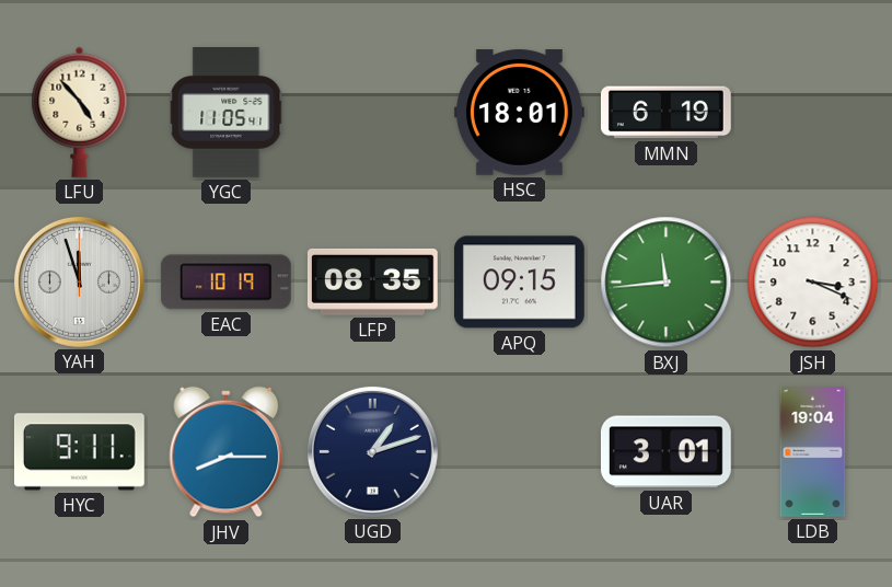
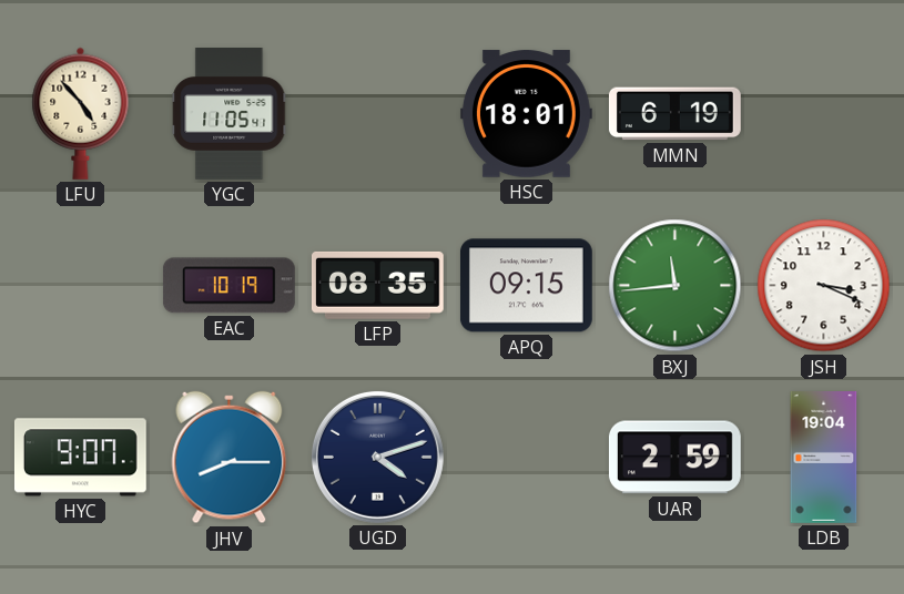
YAH: 11:57 -> none
HYC: 9:11 -> 9:07
UGD: 1:12 -> 4:12
UAR: 3:01 -> 2:59
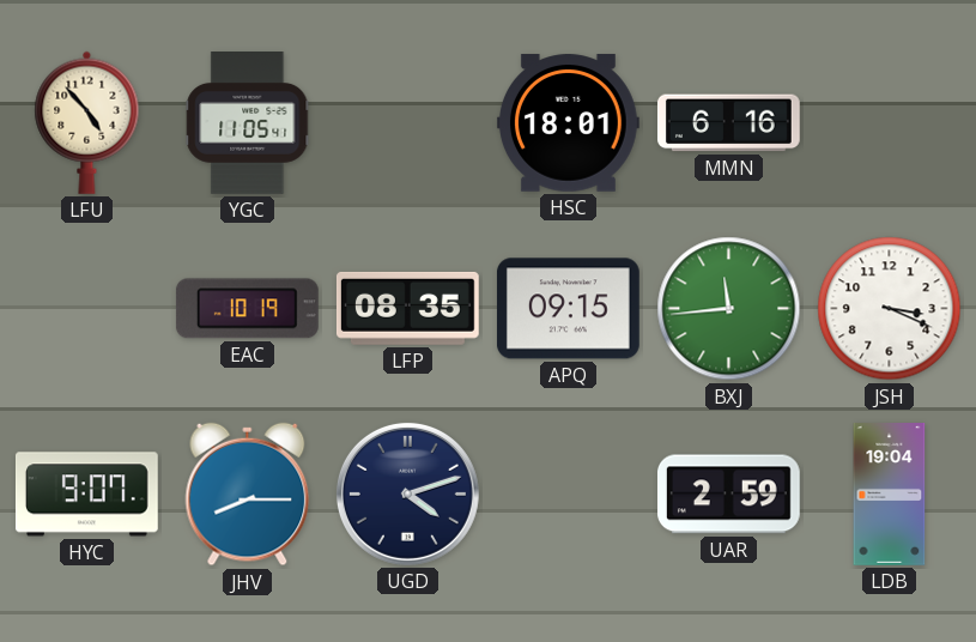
MMN: 6:19 -> 6:16
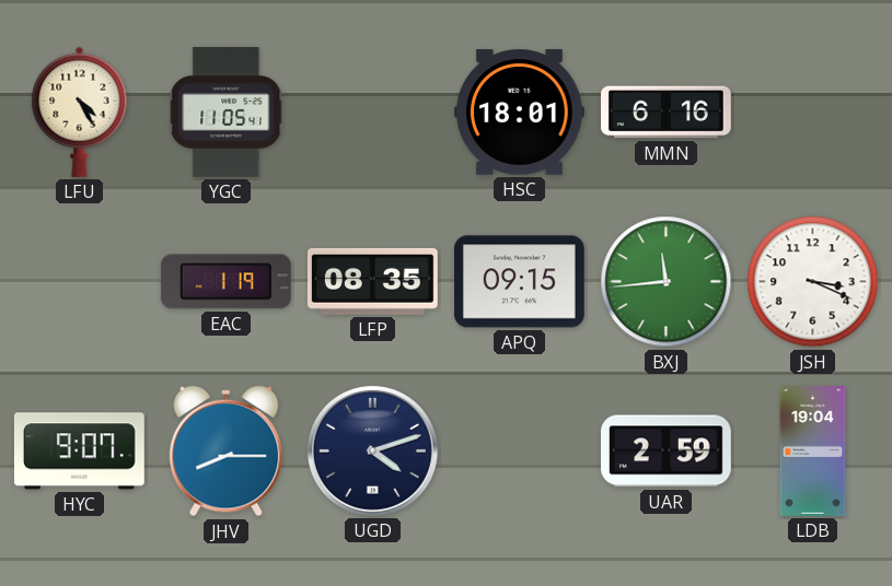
LFU: 4:53 -> 4:25
EAC: 10:19 -> 1:19
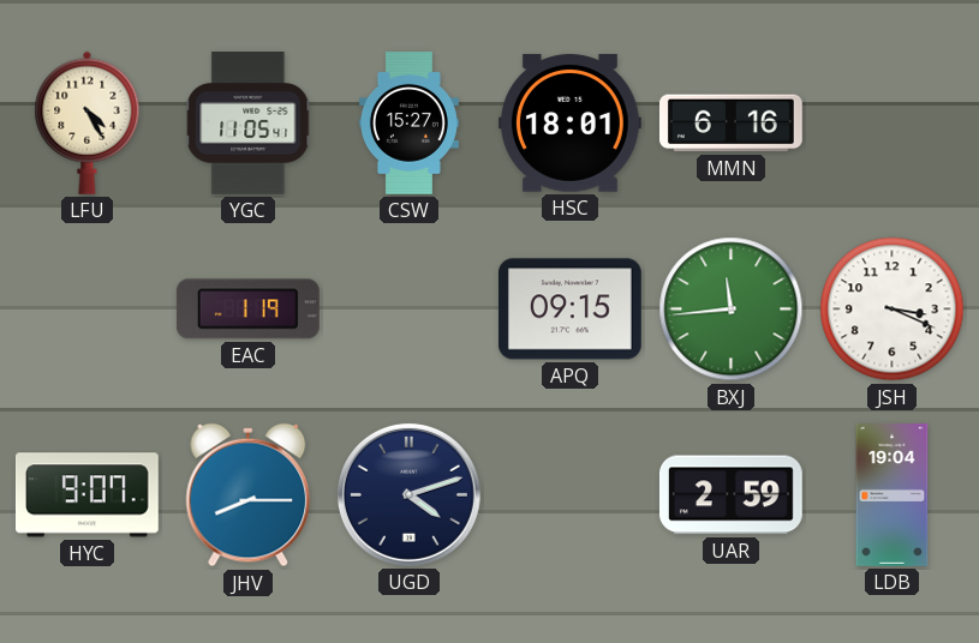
CSW: none -> 15:27
LFP: 08:35 -> none
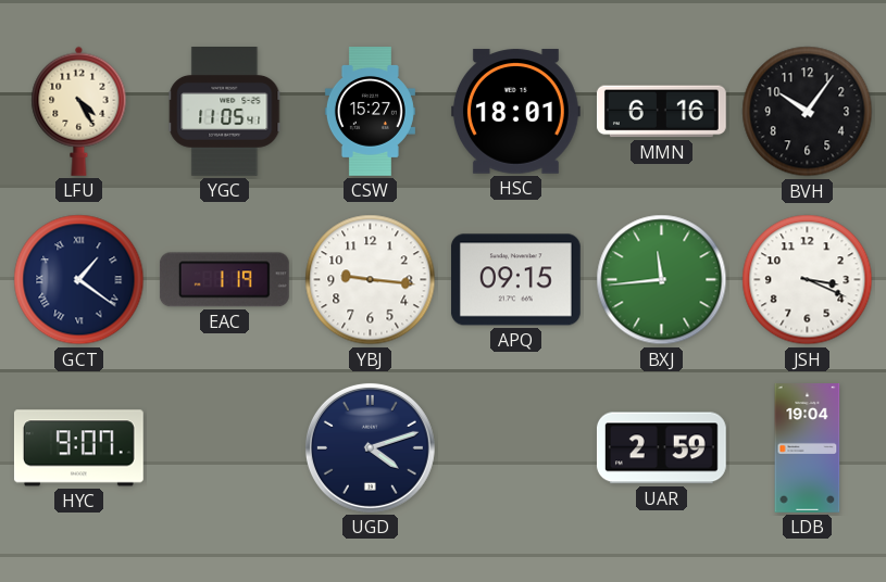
BVH: none -> 10:06
GCT: none -> 1:21
YBJ: none -> 9:16
JHV: 8:15 -> none
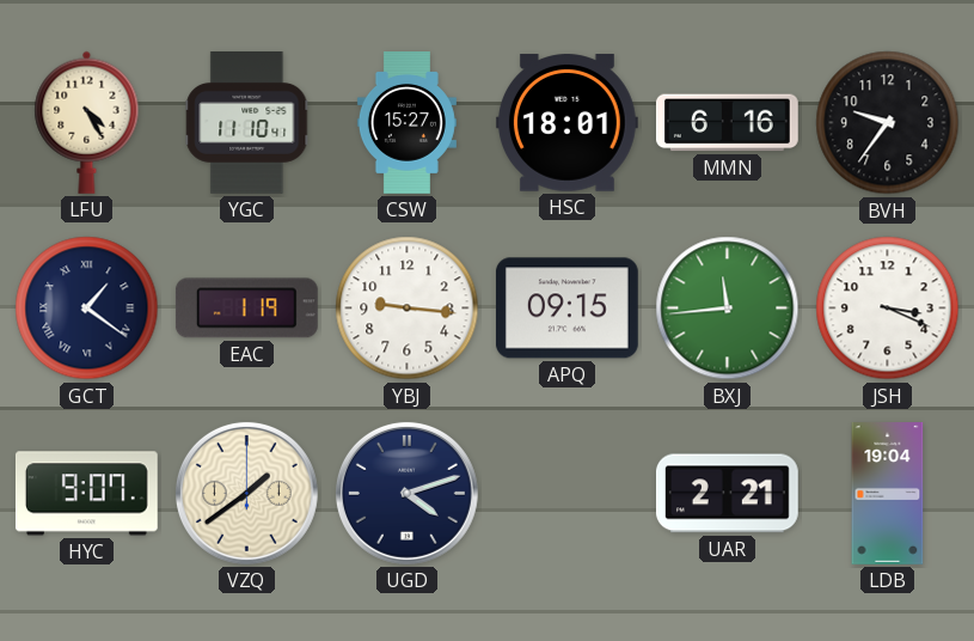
YGC: 11:05 -> 11:10
BVH: 10:06 -> 9:36
VZQ: none -> 1:39
UAR: 2:59 -> 2:21
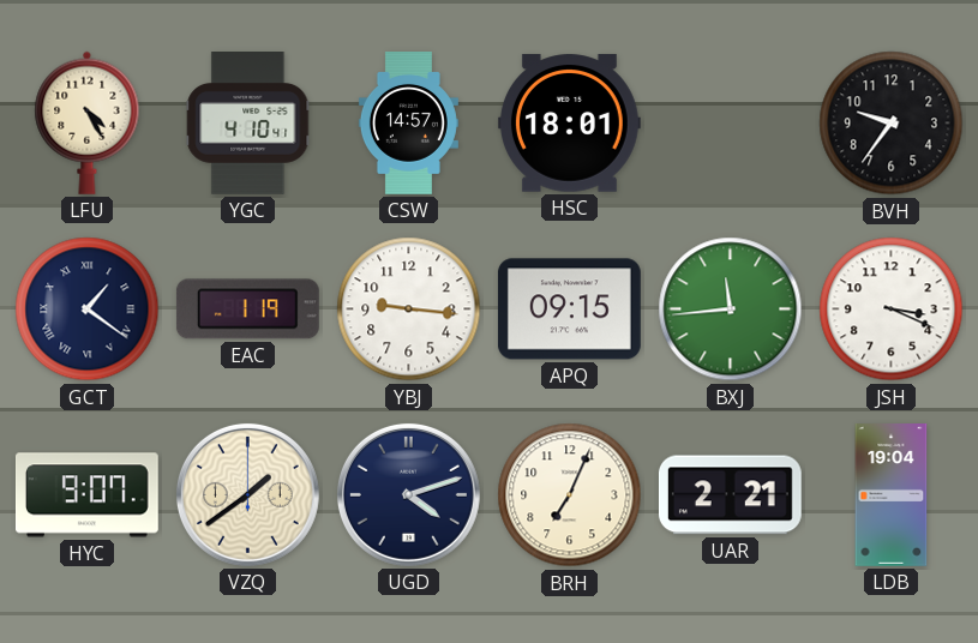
YGC: 11:10 -> 4:10
CSW: 15:27 -> 14:57
MMN: 6:16 -> none
BRH: none -> 7:04
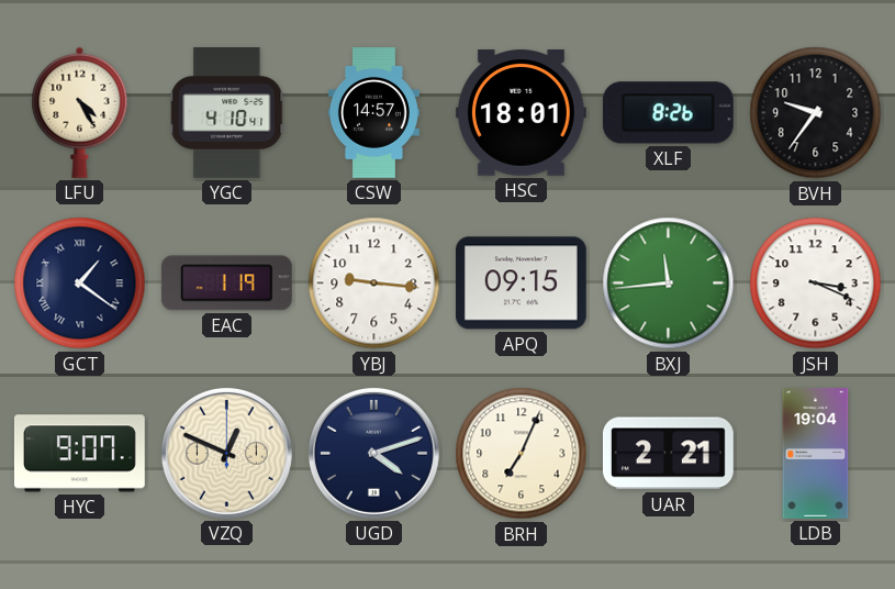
XLF: none -> 8:26
VZQ: 1:39 -> 12:49
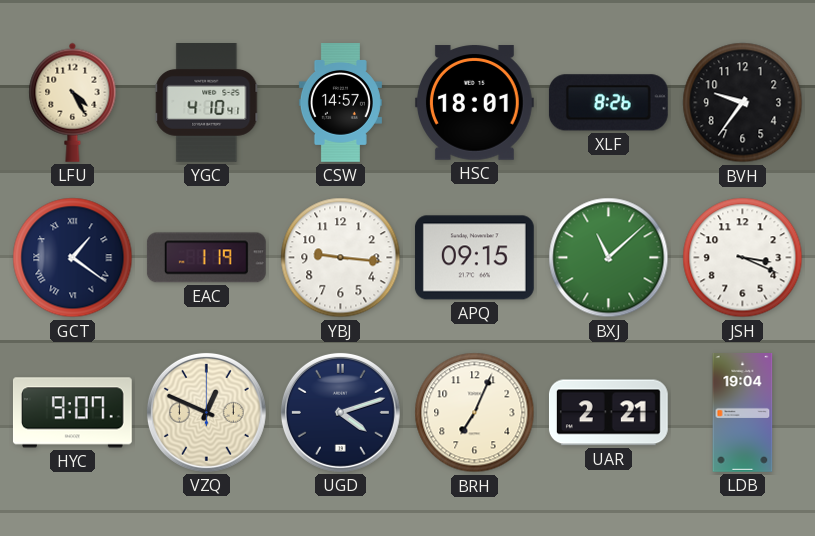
BXJ: 11:44 -> 11:08
